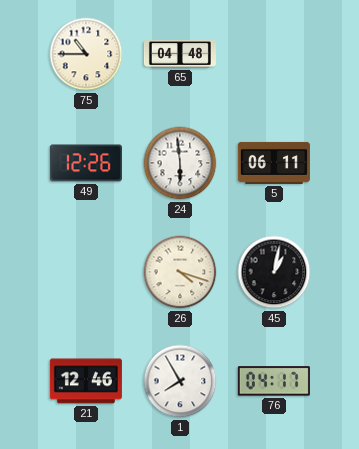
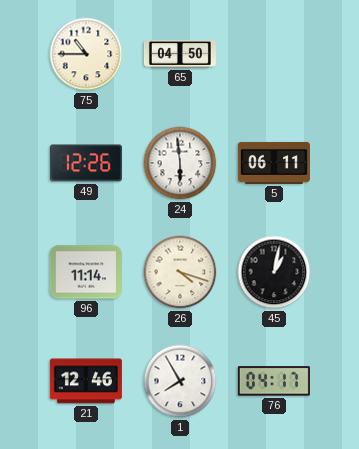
65: 04:48 -> 04:50
96: none -> 11:14
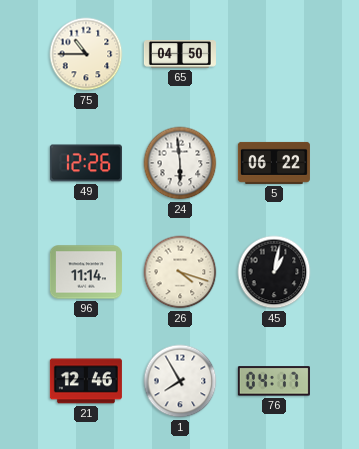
5: 06:11 -> 06:22
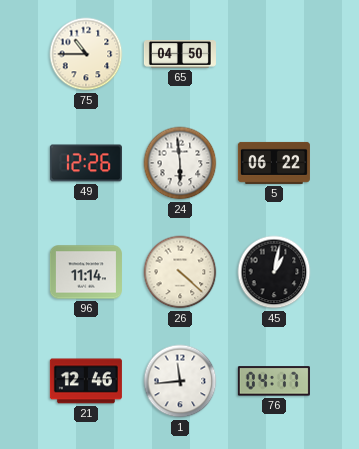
26: 4:18 -> 4:22
1: 7:55 -> 11:44
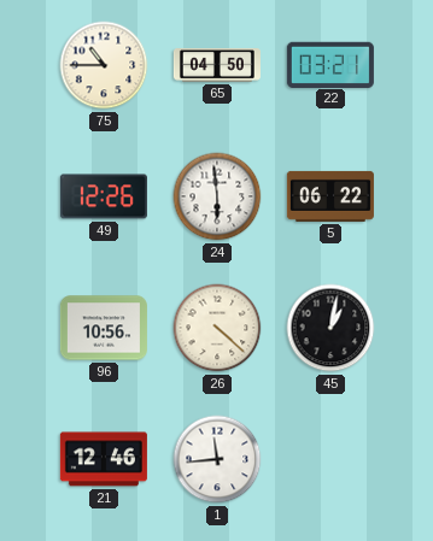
22: none -> 03:21
96: 11:14 -> 10:56
76: 04:17 -> none
